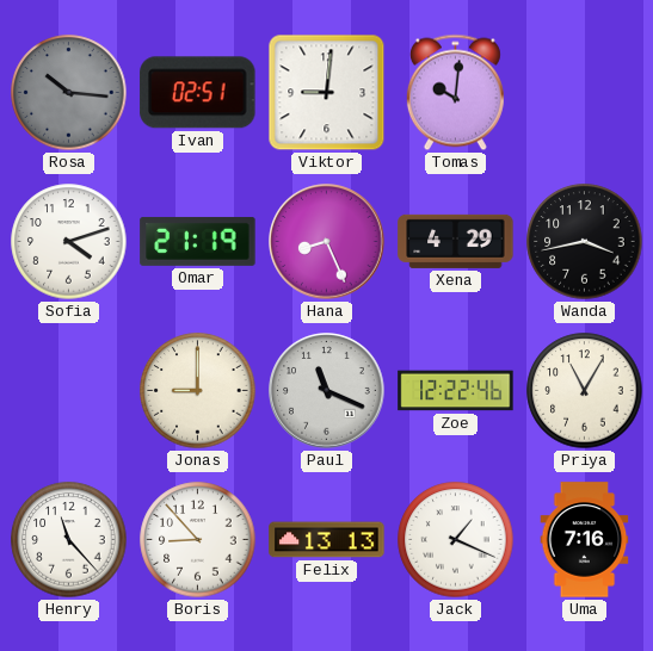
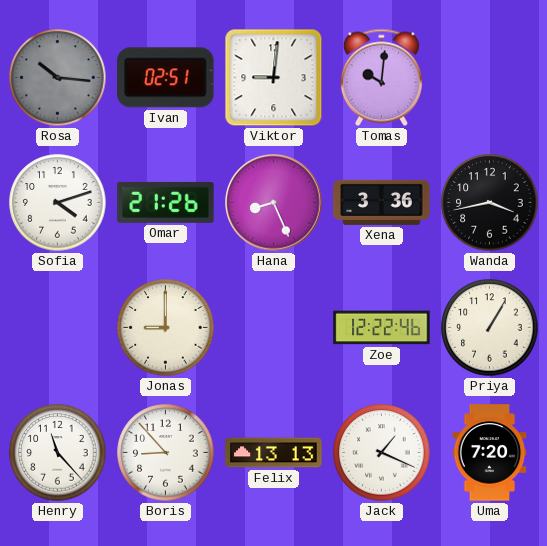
Omar: 21:19 -> 21:26
Xena: 4:29 -> 3:36
Paul: 11:19 -> none
Priya: 11:05 -> 1:05
Uma: 7:16 -> 7:20
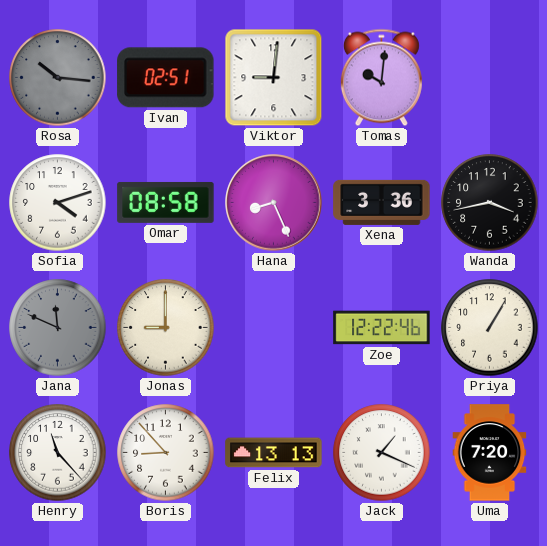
Omar: 21:26 -> 08:58
Jana: none -> 11:49
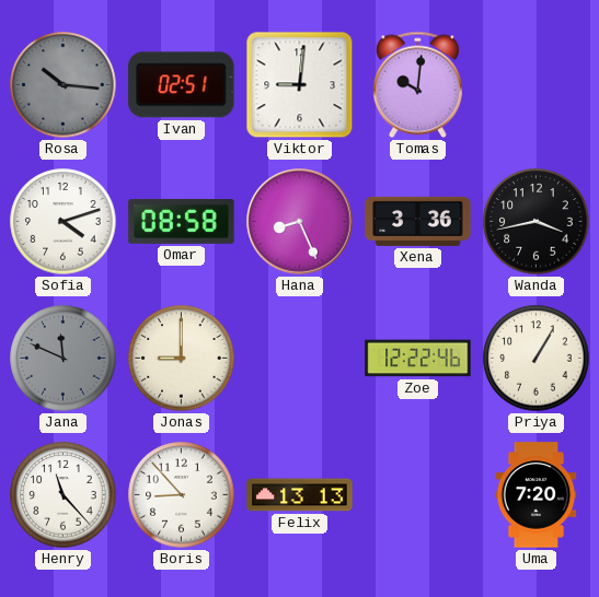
Jack: 1:19 -> none
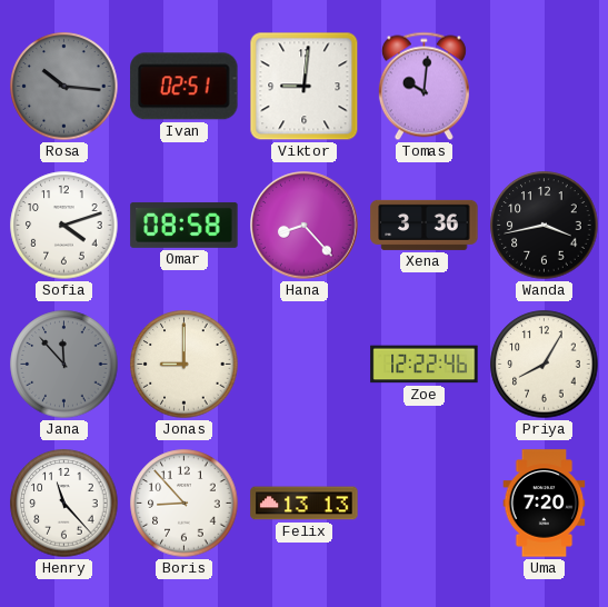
Hana: 8:26 -> 8:23
Jana: 11:49 -> 11:53
Priya: 1:05 -> 8:05
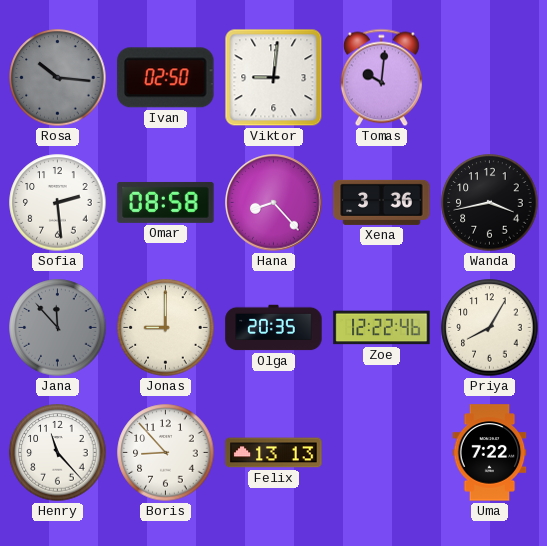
Ivan: 02:51 -> 02:50
Sofia: 4:12 -> 2:29
Olga: none -> 20:35
Uma: 7:20 -> 7:22
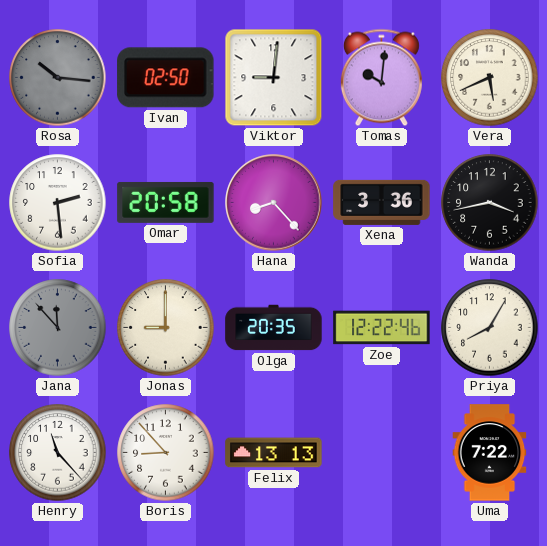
Vera: none -> 5:41
Omar: 08:58 -> 20:58
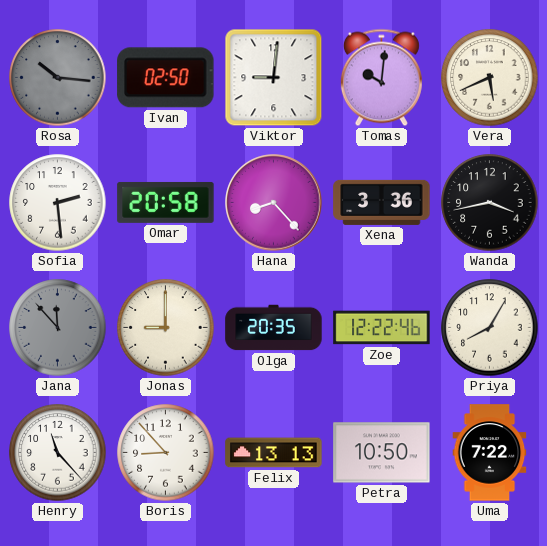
Petra: none -> 10:50
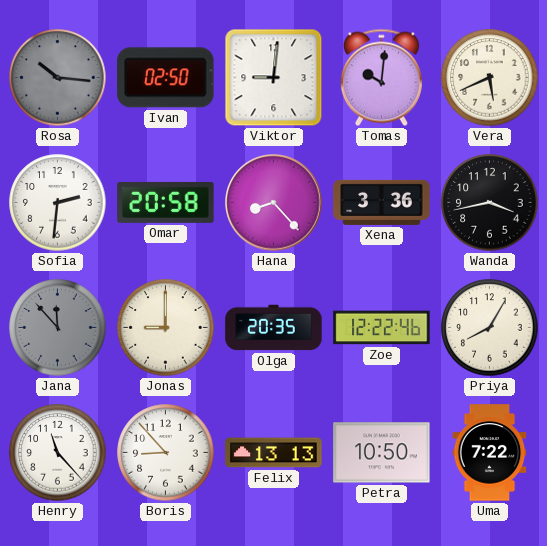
Sofia: 2:29 -> 2:31
